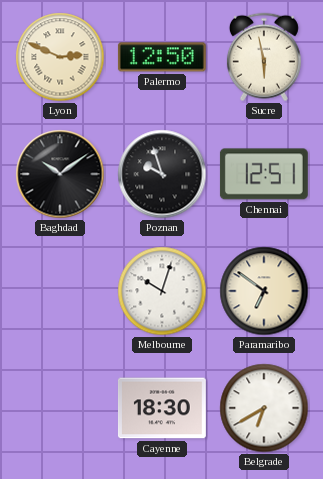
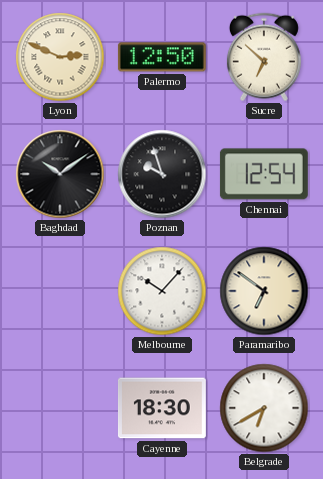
Sucre: 5:58 -> 6:52
Chennai: 12:51 -> 12:54
Melbourne: 10:03 -> 10:07
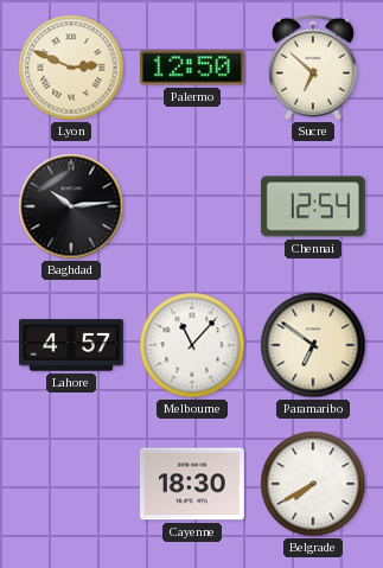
Baghdad: 10:09 -> 10:14
Poznan: 9:57 -> none
Lahore: none -> 4:57
Melbourne: 10:07 -> 11:07
Belgrade: 6:40 -> 7:40
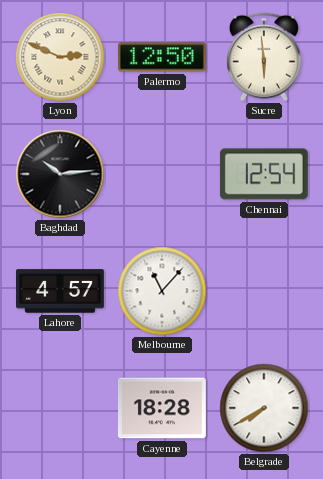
Sucre: 6:52 -> 5:59
Paramaribo: 6:51 -> none
Cayenne: 18:30 -> 18:28
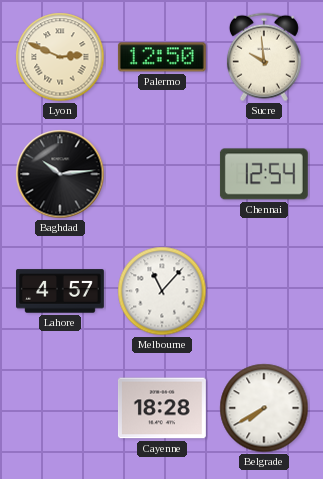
Sucre: 5:59 -> 9:59
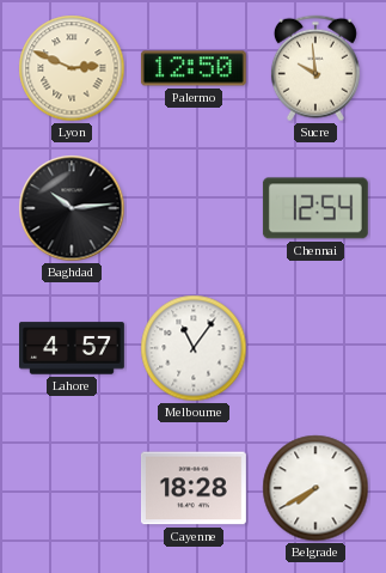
Melbourne: 11:07 -> 11:06
